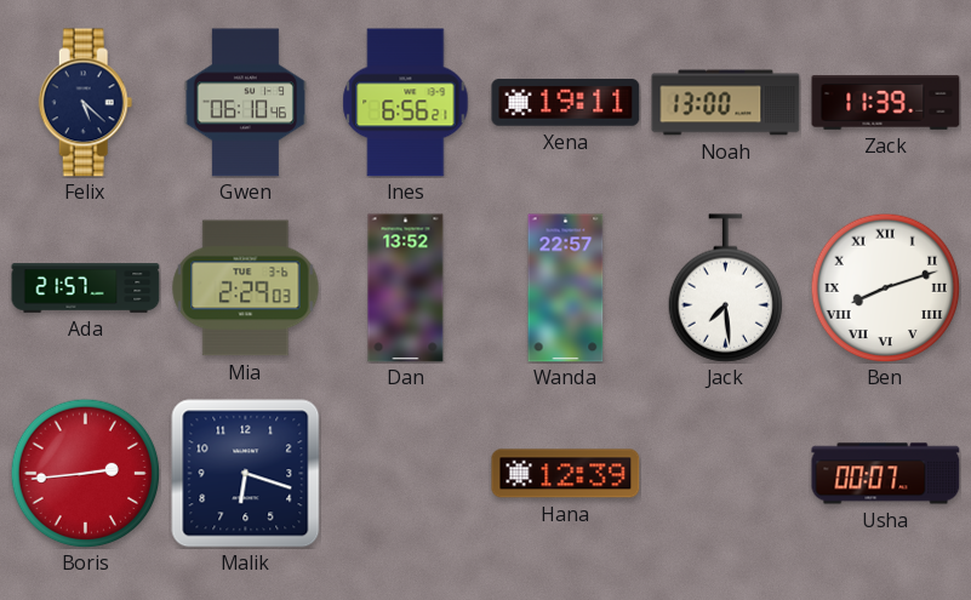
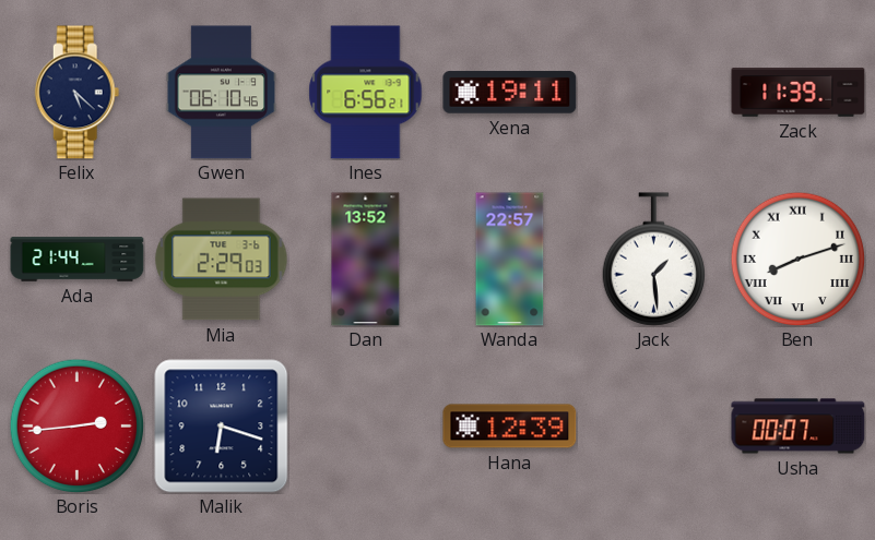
Noah: 13:00 -> none
Ada: 21:57 -> 21:44
Jack: 7:29 -> 1:29
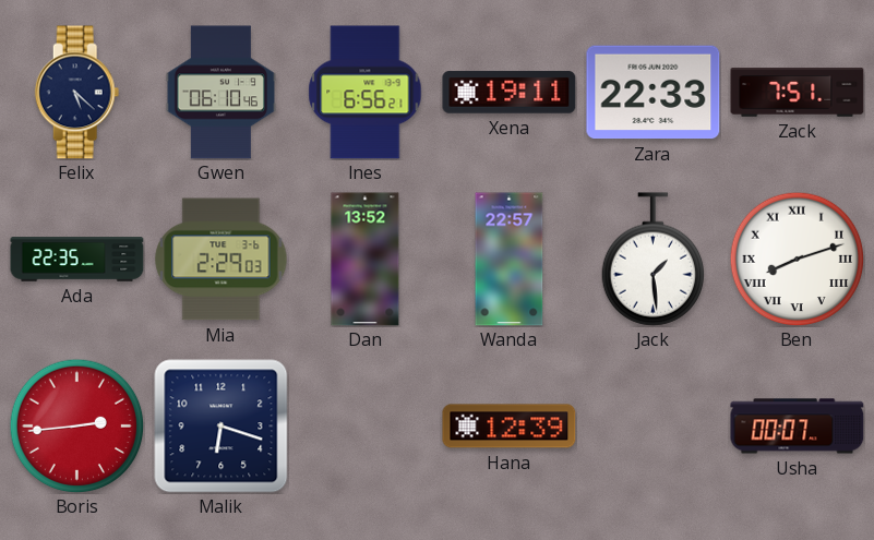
Zara: none -> 22:33
Zack: 11:39 -> 7:51
Ada: 21:44 -> 22:35
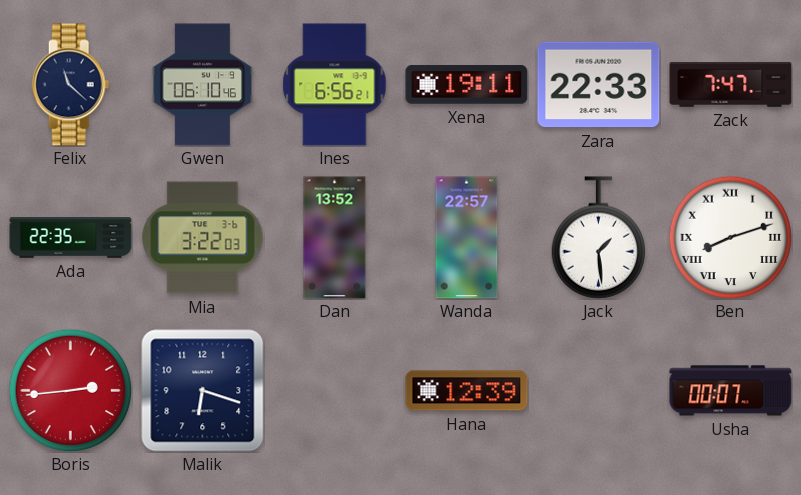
Felix: 5:22 -> 11:22
Zack: 7:51 -> 7:47
Mia: 2:29 -> 3:22
